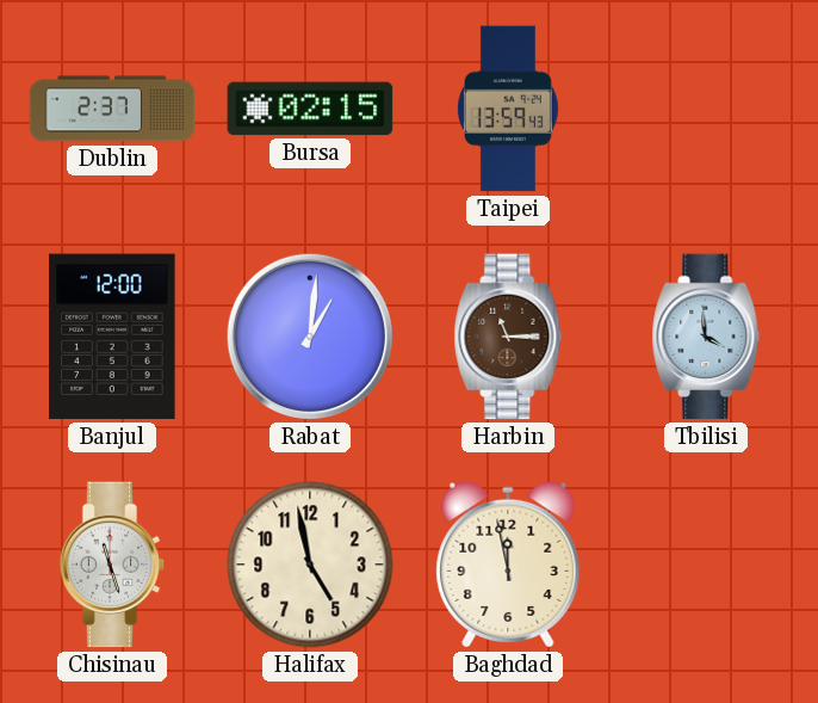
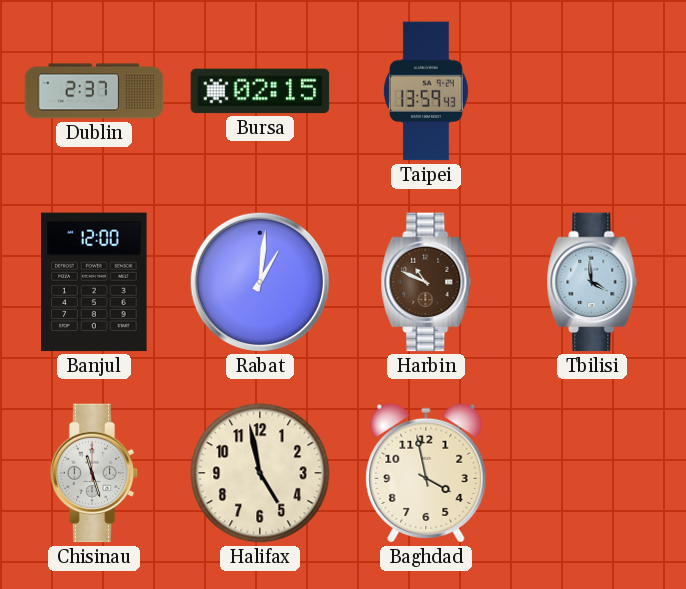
Harbin: 11:15 -> 10:49
Baghdad: 11:58 -> 3:58
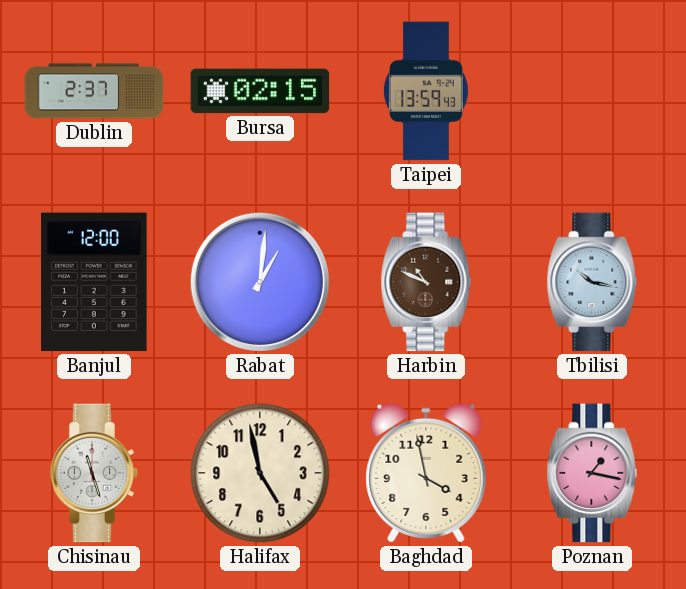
Tbilisi: 3:59 -> 10:17
Poznan: none -> 1:17
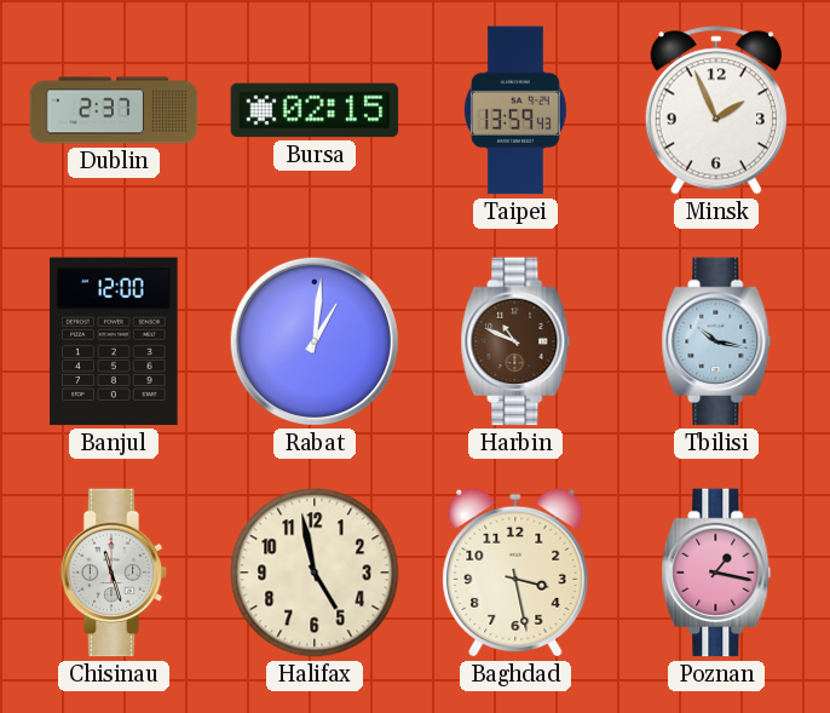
Minsk: none -> 1:56
Baghdad: 3:58 -> 3:28
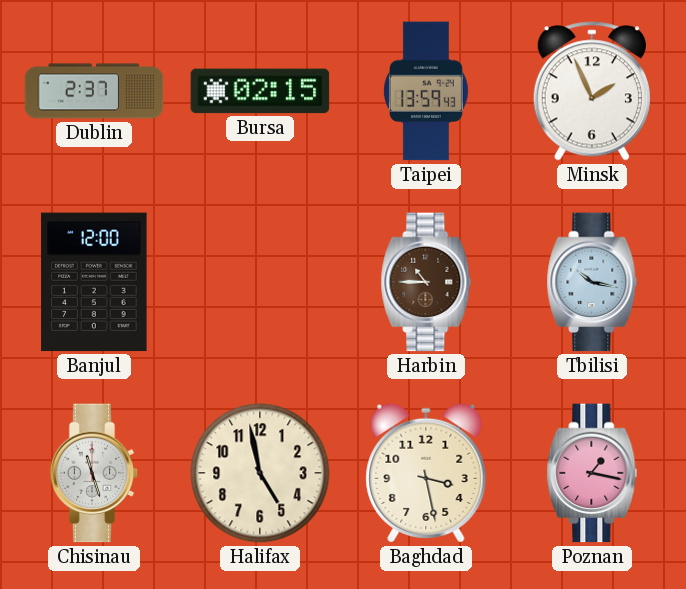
Rabat: 1:01 -> none
Harbin: 10:49 -> 10:45
